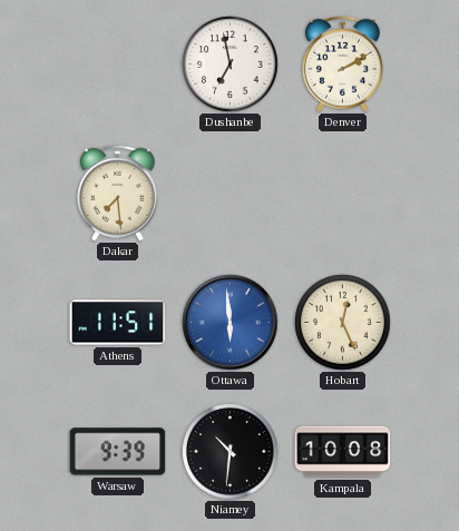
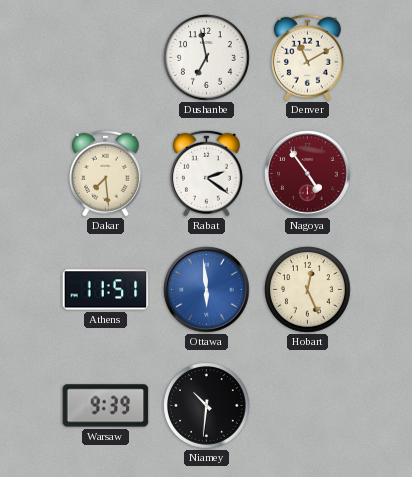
Denver: 2:10 -> 11:10
Rabat: none -> 2:21
Nagoya: none -> 4:54
Kampala: 10:08 -> none
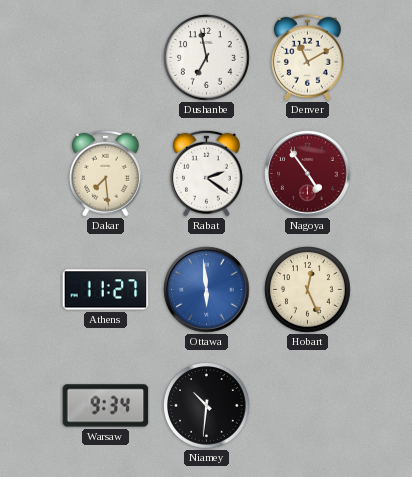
Athens: 11:51 -> 11:27
Warsaw: 9:39 -> 9:34
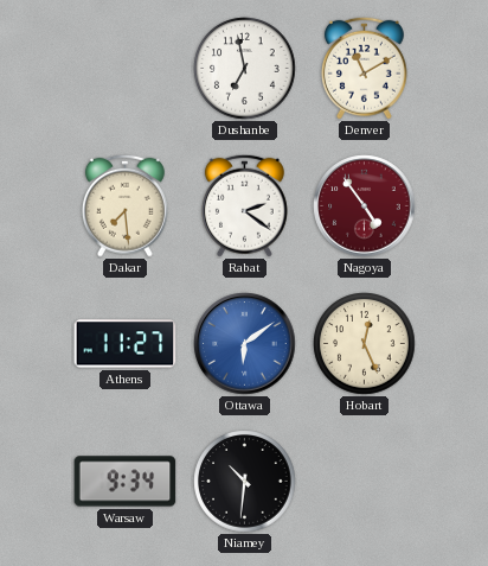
Ottawa: 5:59 -> 6:09
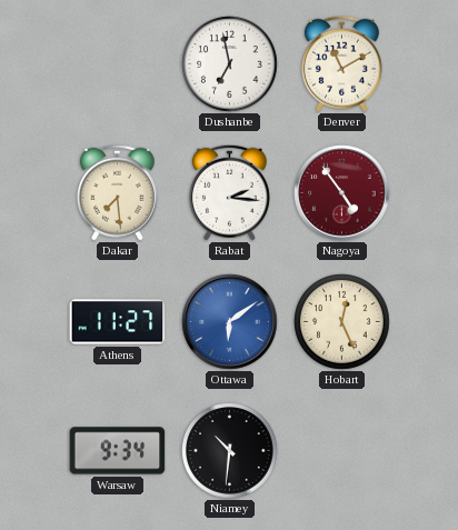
Rabat: 2:21 -> 2:16
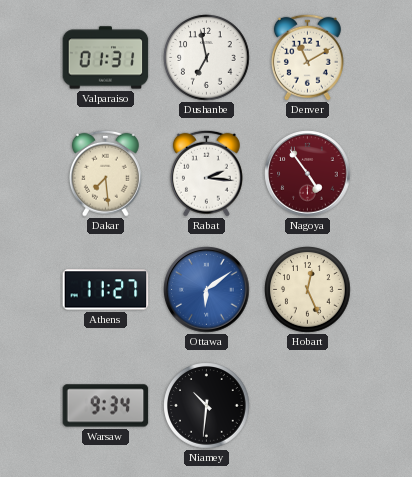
Valparaiso: none -> 01:31
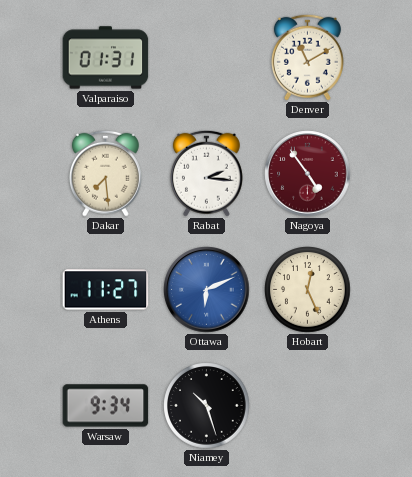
Dushanbe: 6:58 -> none
Ottawa: 6:09 -> 6:11
Niamey: 10:31 -> 10:27
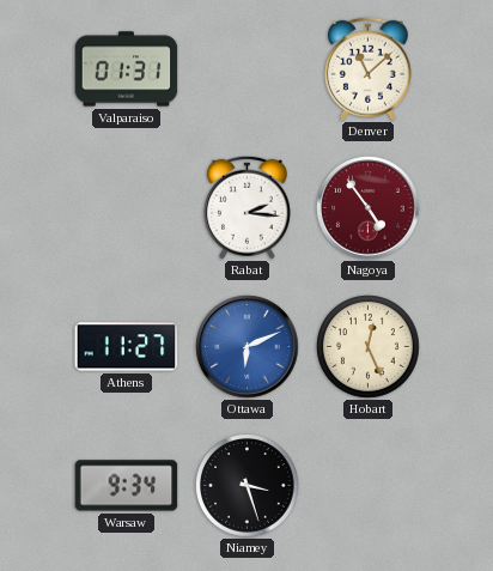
Denver: 11:10 -> 11:08
Dakar: 7:29 -> none
Niamey: 10:27 -> 3:27
